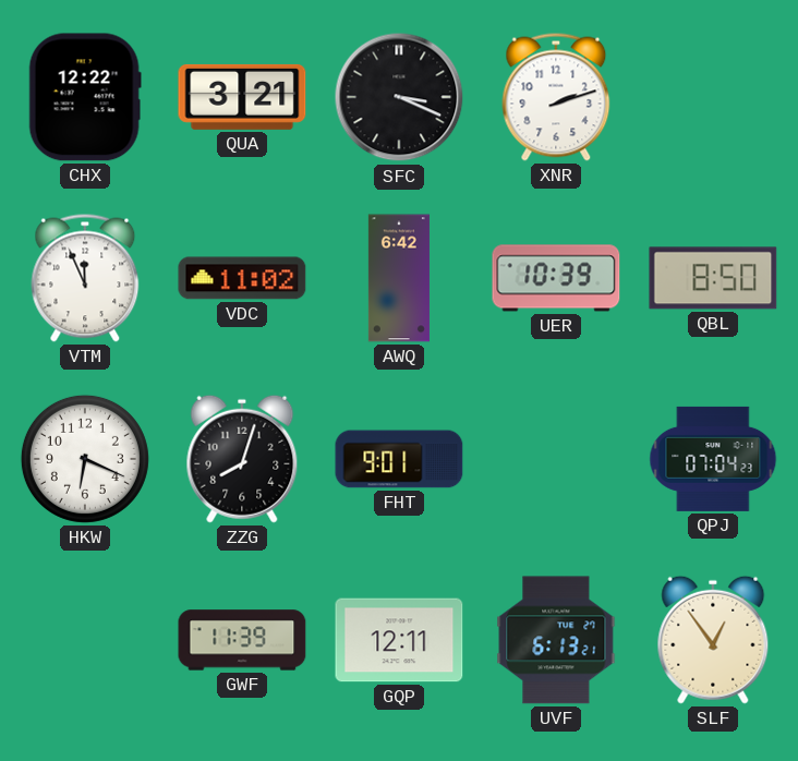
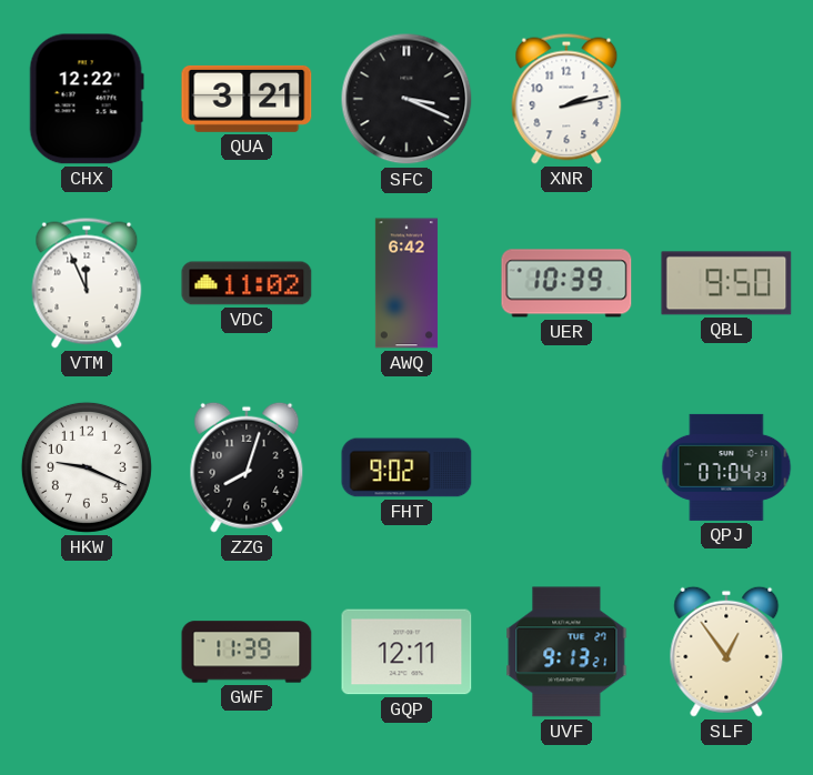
XNR: 2:12 -> 2:13
QBL: 8:50 -> 9:50
HKW: 6:19 -> 9:19
FHT: 9:01 -> 9:02
UVF: 6:13 -> 9:13
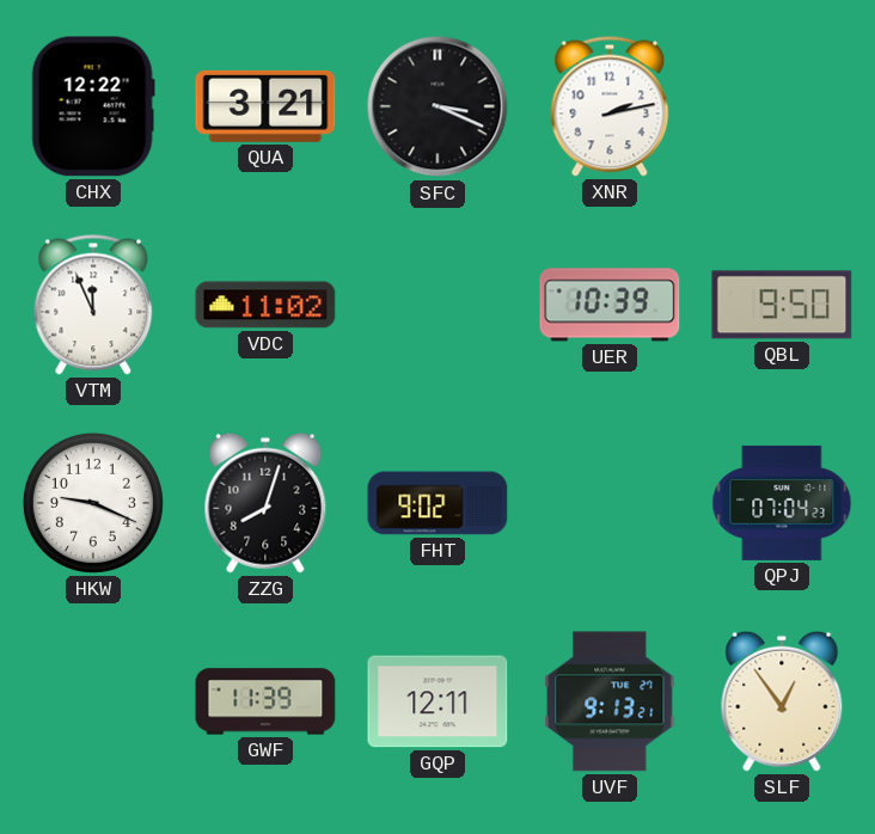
AWQ: 6:42 -> none
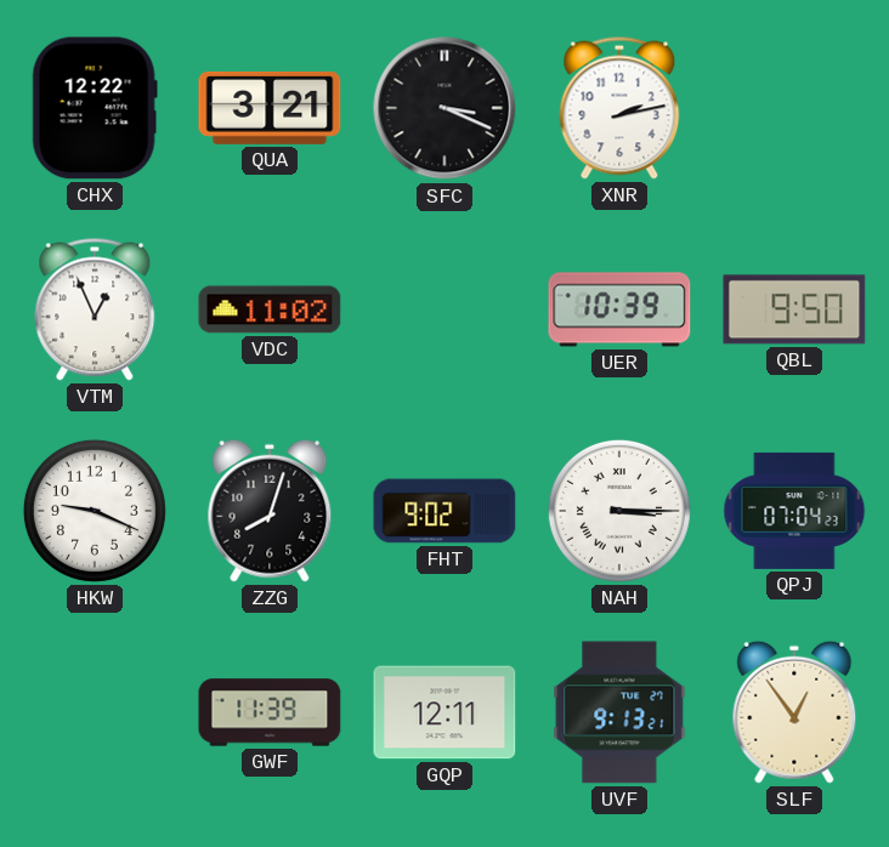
VTM: 11:56 -> 12:56
NAH: none -> 3:15
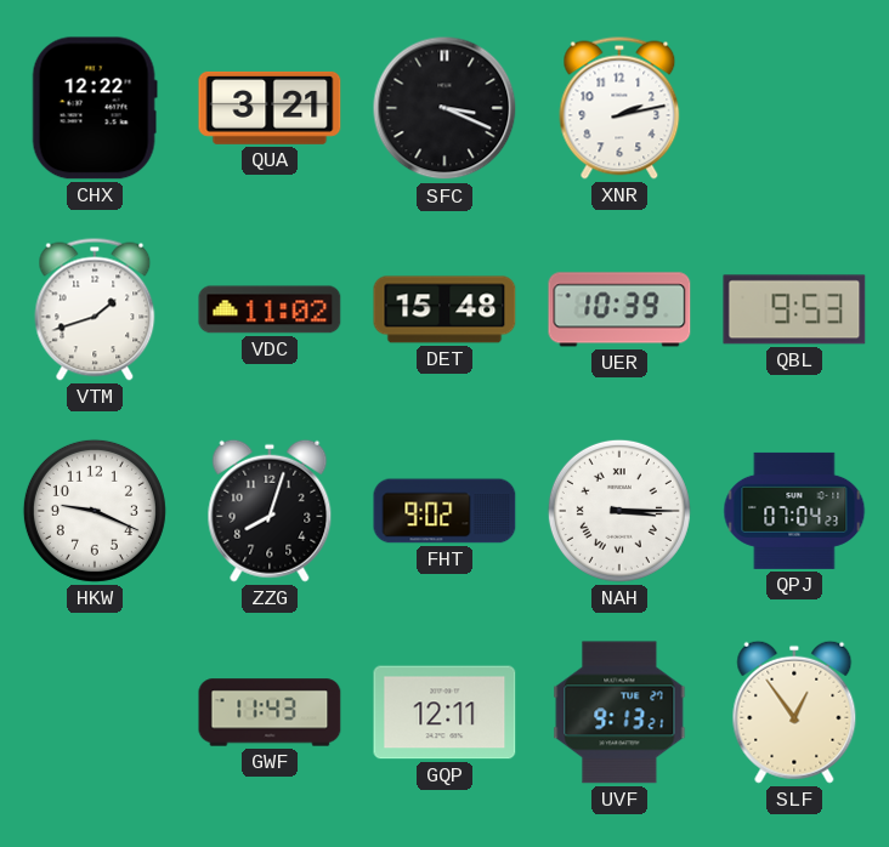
VTM: 12:56 -> 1:42
DET: none -> 15:48
QBL: 9:50 -> 9:53
GWF: 11:39 -> 11:43
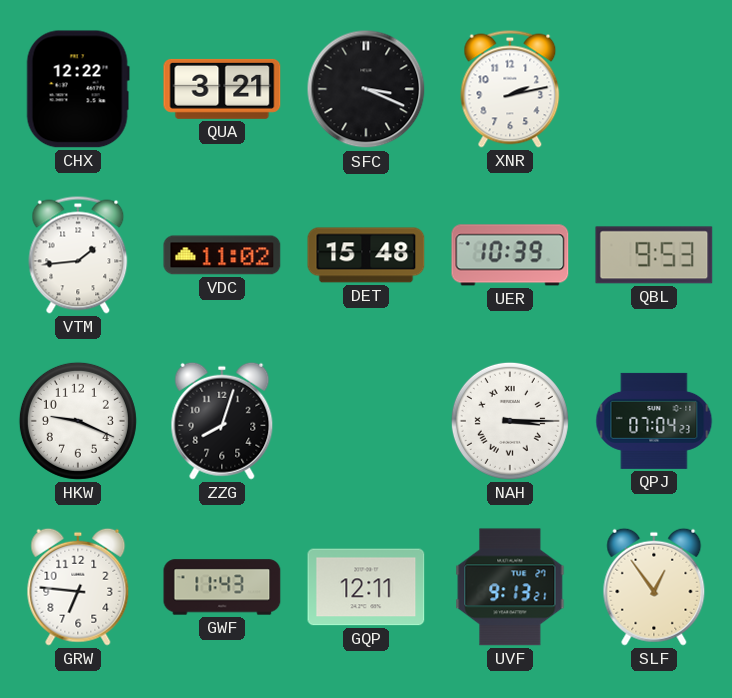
VTM: 1:42 -> 1:44
FHT: 9:02 -> none
GRW: none -> 6:46
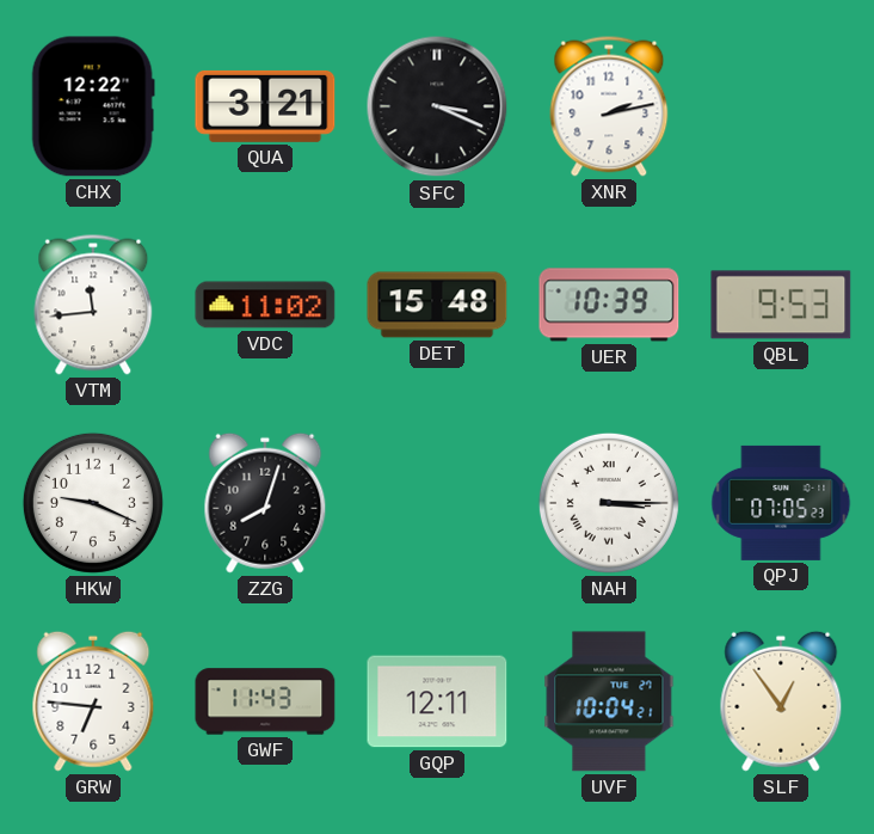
VTM: 1:44 -> 11:44
QPJ: 07:04 -> 07:05
UVF: 9:13 -> 10:04
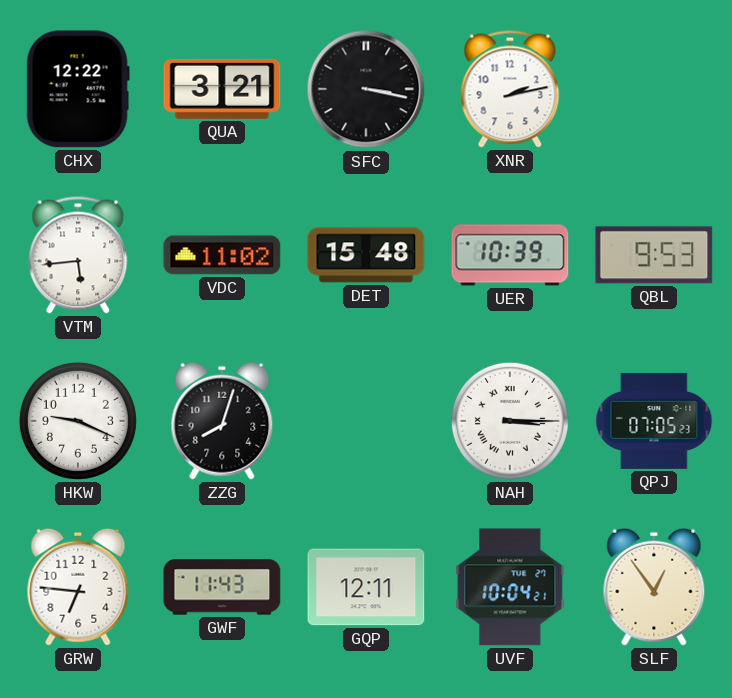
SFC: 3:19 -> 3:17
VTM: 11:44 -> 5:44
